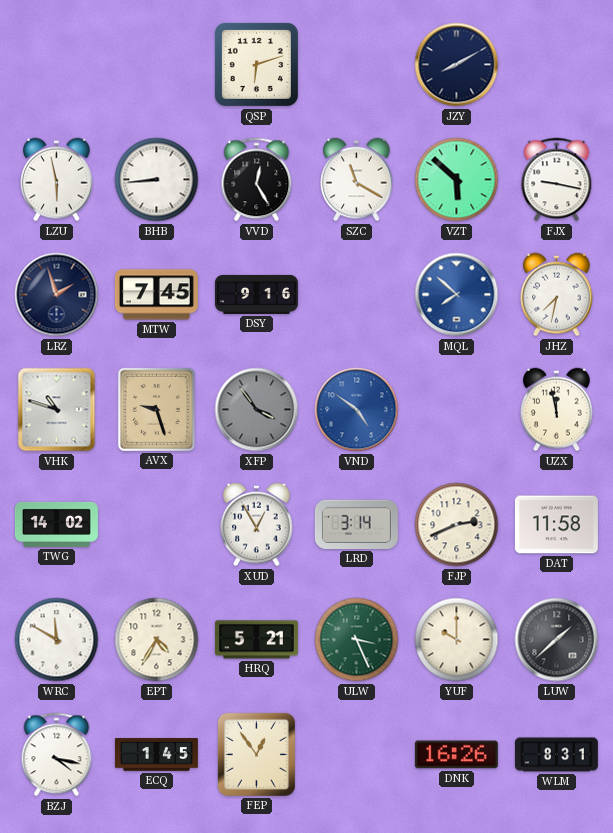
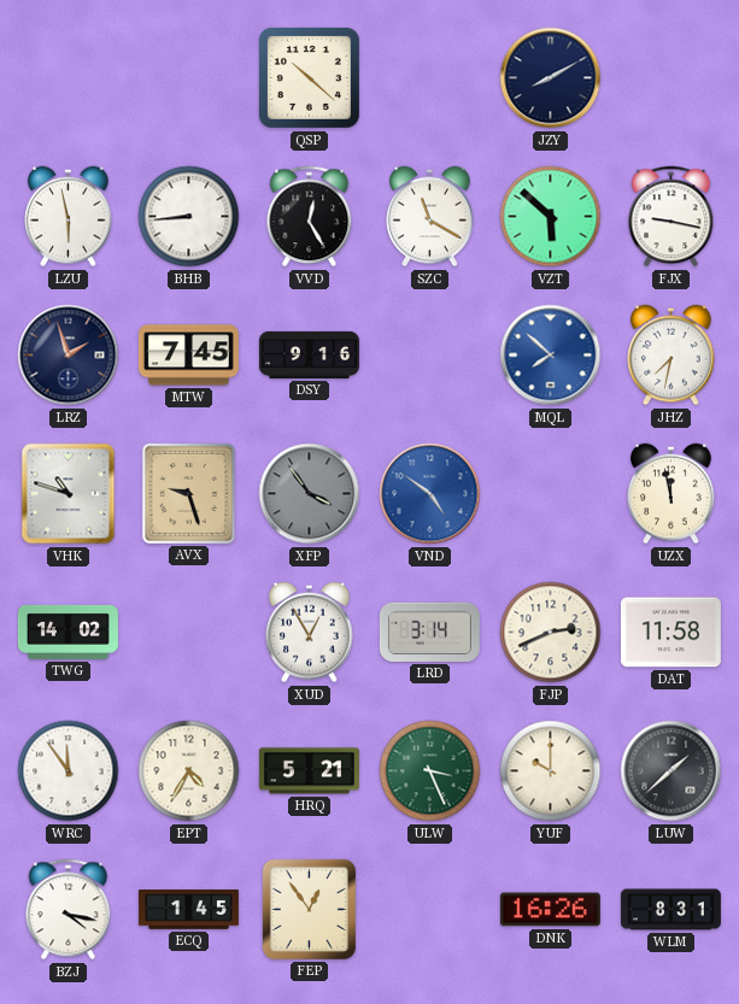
QSP: 6:12 -> 10:22
WRC: 11:50 -> 11:54
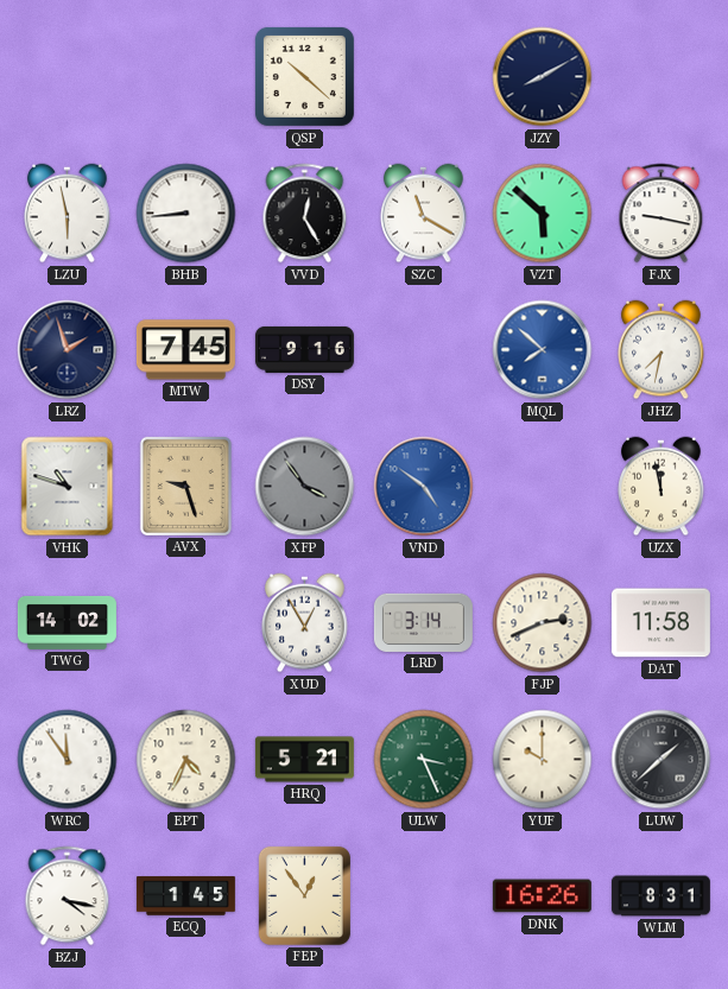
EPT: 4:35 -> 4:34
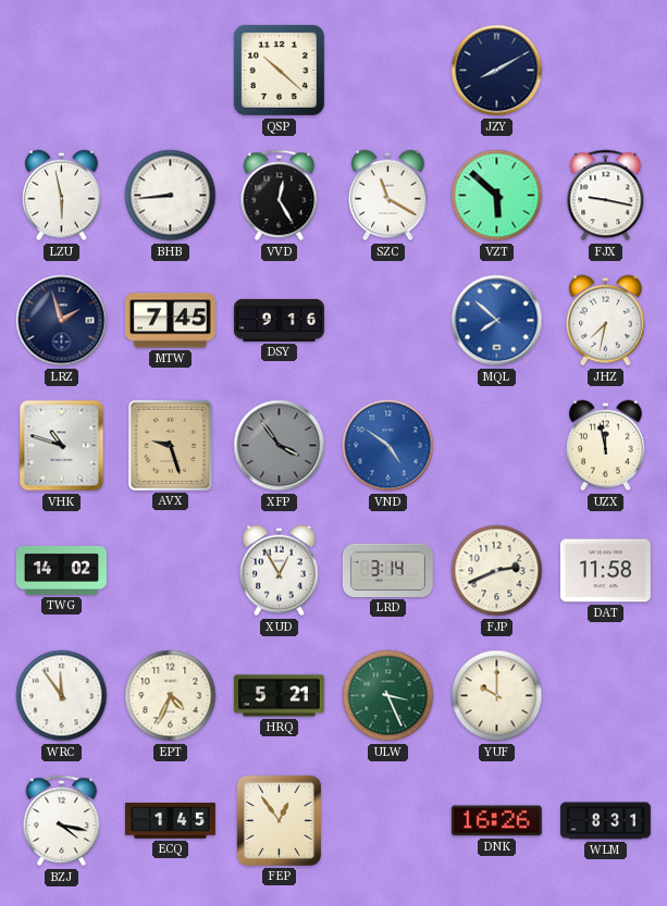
LUW: 1:38 -> none
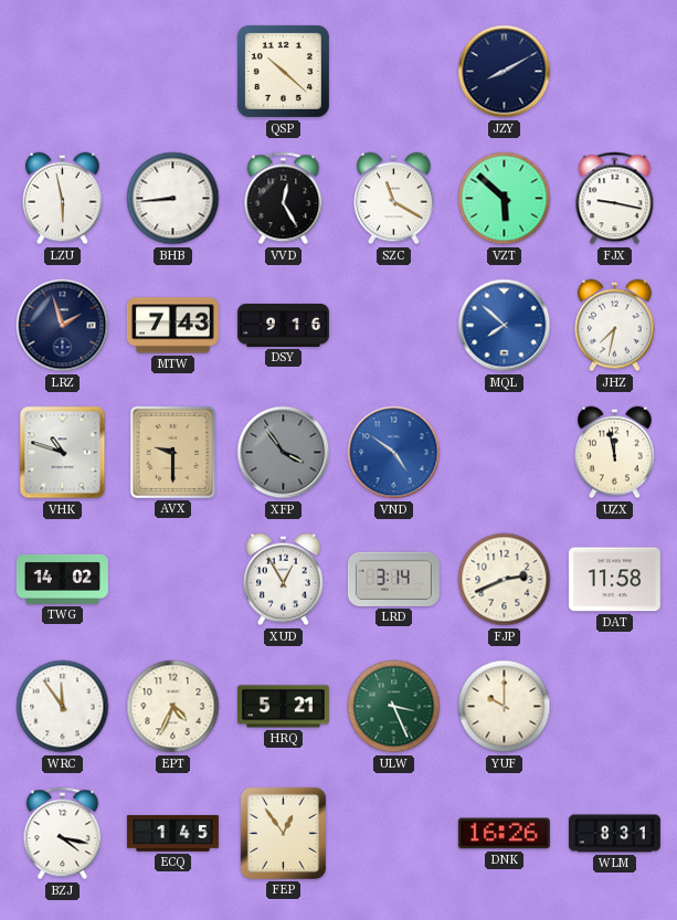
MTW: 7:45 -> 7:43
AVX: 9:27 -> 9:30
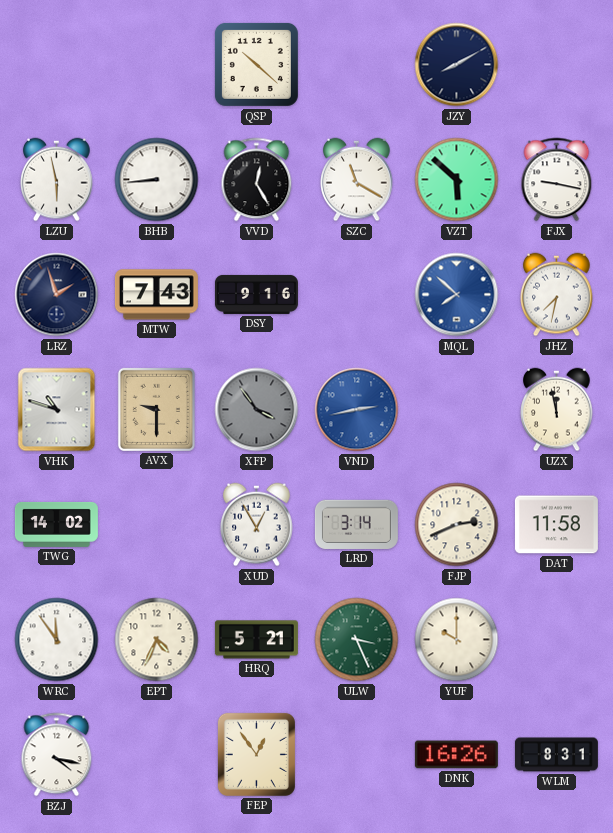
VND: 4:51 -> 2:43
ECQ: 1:45 -> none
